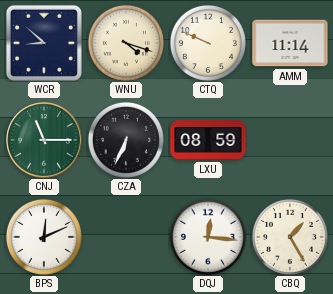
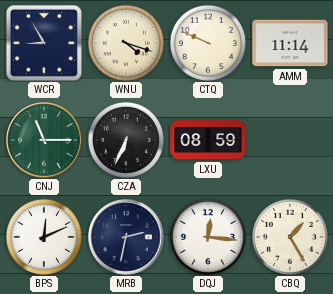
WCR: 8:52 -> 8:55
MRB: none -> 2:32
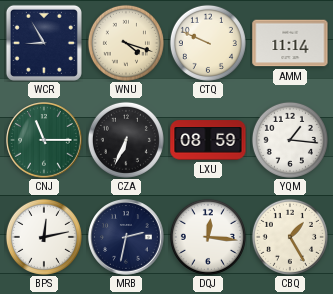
YQM: none -> 1:16
BPS: 12:11 -> 12:13
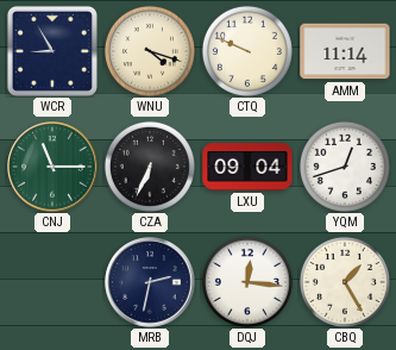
LXU: 08:59 -> 09:04
YQM: 1:16 -> 12:42
BPS: 12:13 -> none
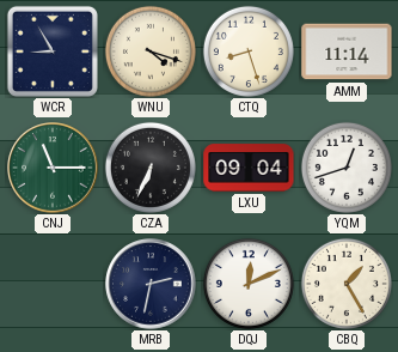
CTQ: 9:49 -> 8:27
DQJ: 12:16 -> 12:11
